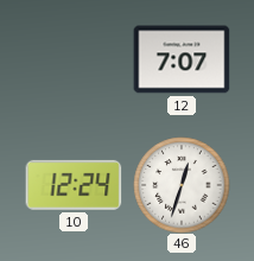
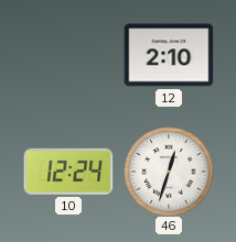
12: 7:07 -> 2:10
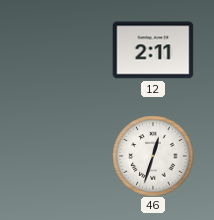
12: 2:10 -> 2:11
10: 12:24 -> none
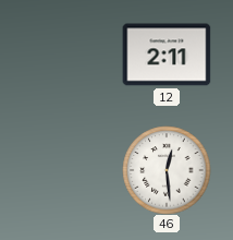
46: 12:33 -> 12:29
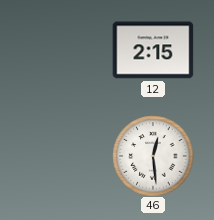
12: 2:11 -> 2:15
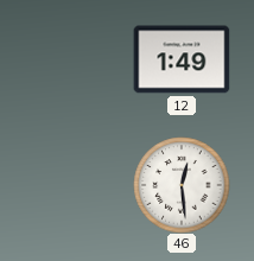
12: 2:15 -> 1:49
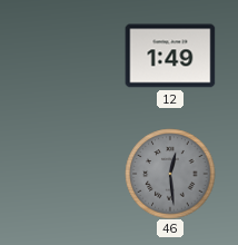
46 dial: white -> grey
